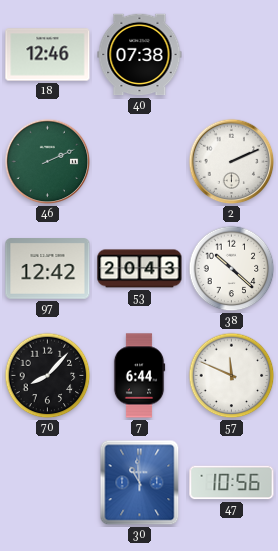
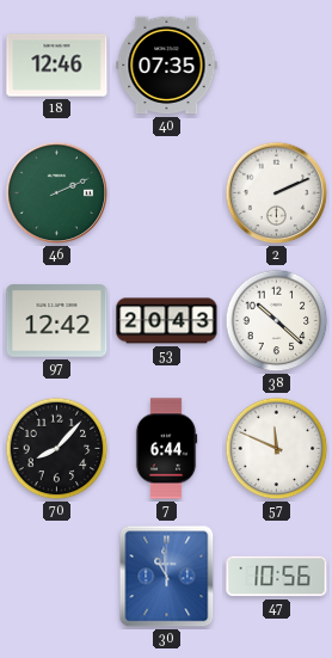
40: 07:38 -> 07:35
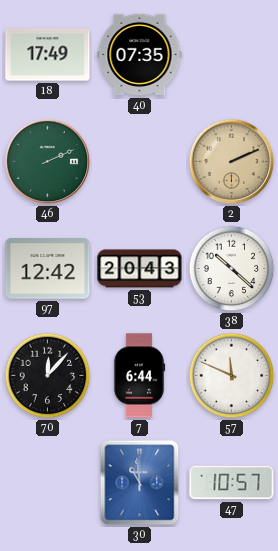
18: 12:46 -> 17:49
2 dial: white -> champagne
70: 8:07 -> 12:07
47: 10:56 -> 10:57
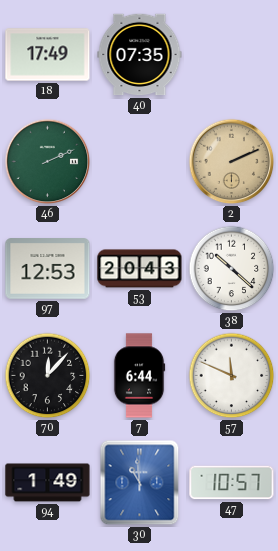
97: 12:42 -> 12:53
94: none -> 1:49
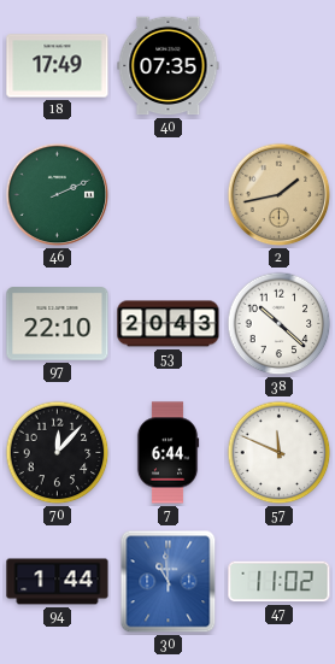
2: 2:11 -> 1:43
97: 12:53 -> 22:10
94: 1:49 -> 1:44
47: 10:57 -> 11:02
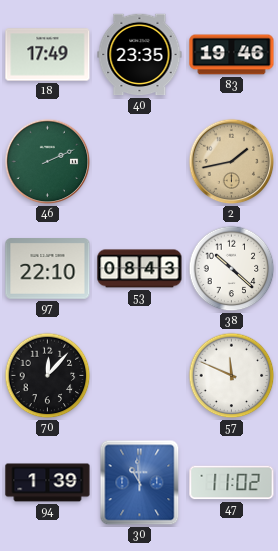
40: 07:35 -> 23:35
83: none -> 19:46
53: 20:43 -> 08:43
7: 6:44 -> none
94: 1:44 -> 1:39
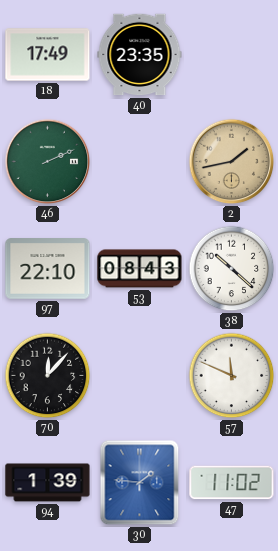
83: 19:46 -> none
30: 10:59 -> 1:46
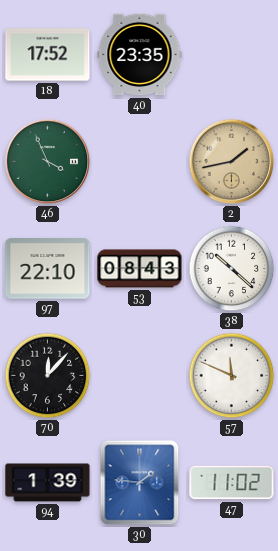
18: 17:49 -> 17:52
46: 2:11 -> 3:56
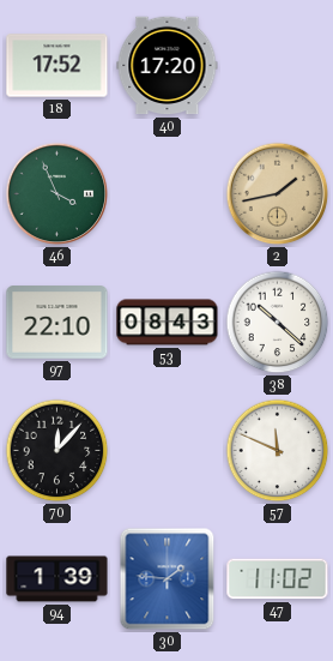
40: 23:35 -> 17:20
